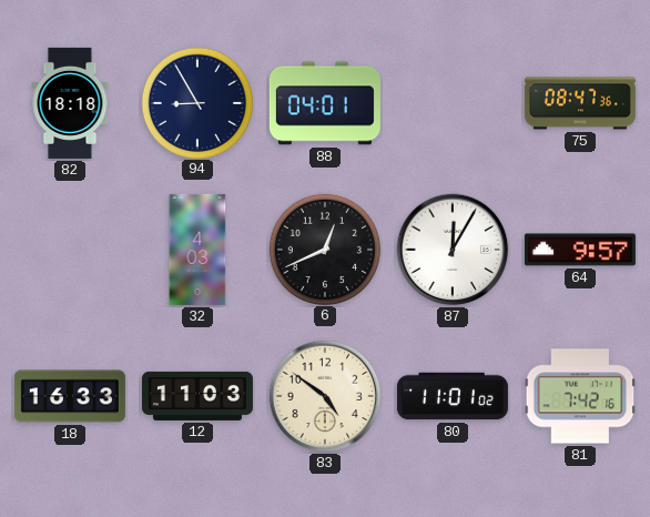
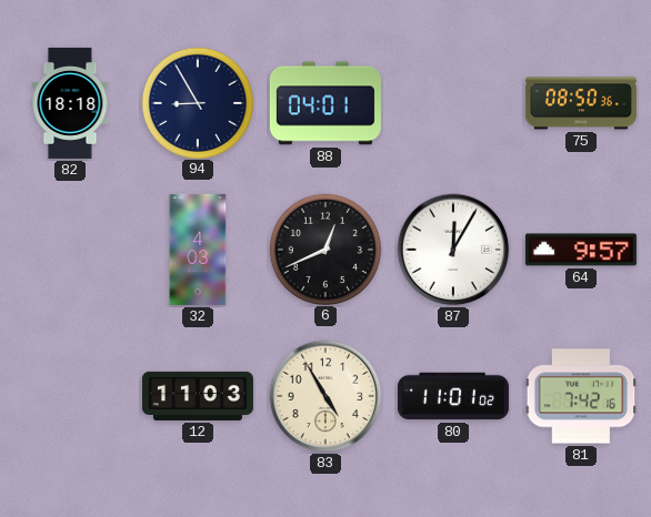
75: 08:47 -> 08:50
18: 16:33 -> none
83: 4:51 -> 4:55
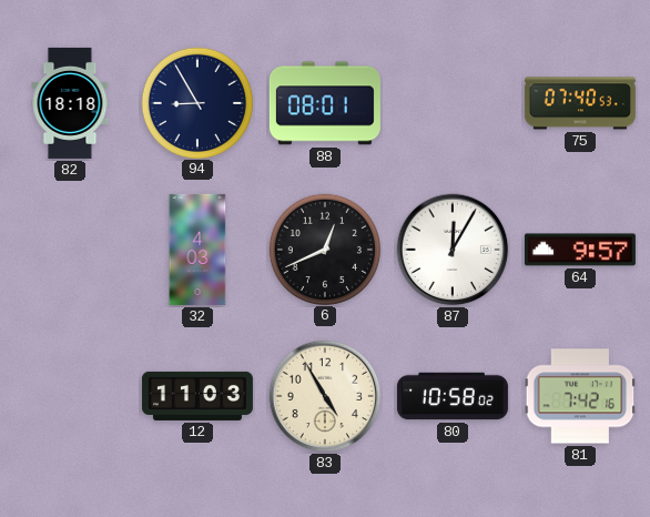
88: 04:01 -> 08:01
75: 08:50 -> 07:40
80: 11:01 -> 10:58
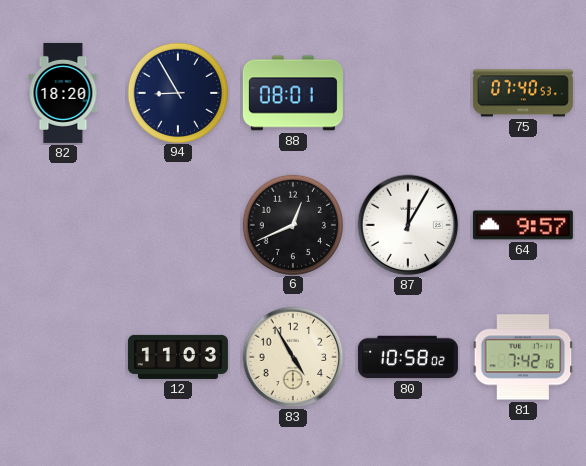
82: 18:18 -> 18:20
32: 4:03 -> none
